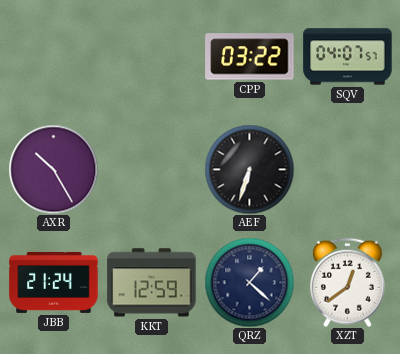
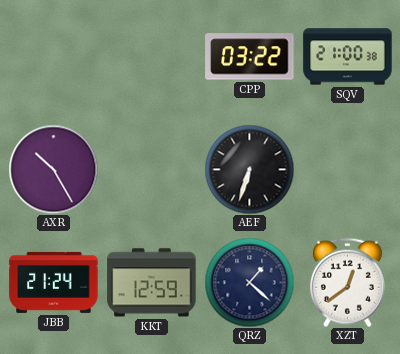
SQV: 04:07 -> 21:00
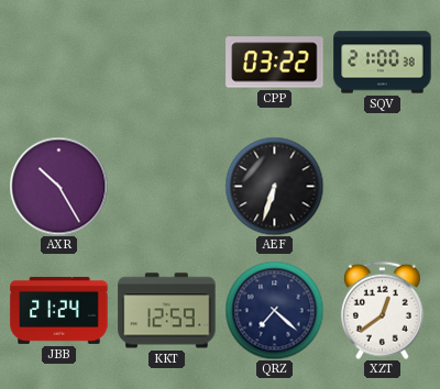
QRZ: 1:22 -> 7:22
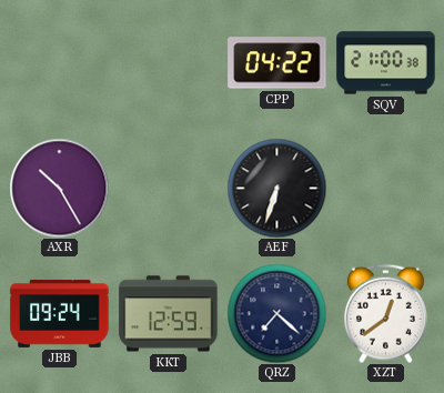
CPP: 03:22 -> 04:22
JBB: 21:24 -> 09:24
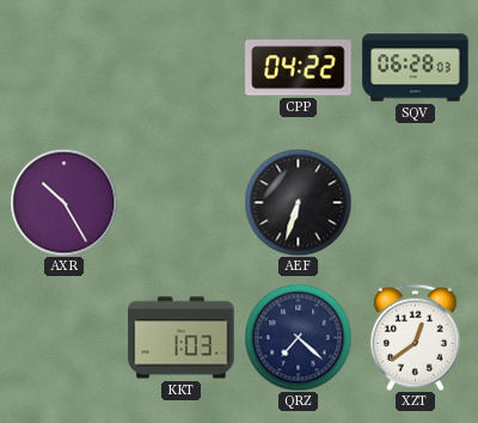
SQV: 21:00 -> 06:28
JBB: 09:24 -> none
KKT: 12:59 -> 1:03
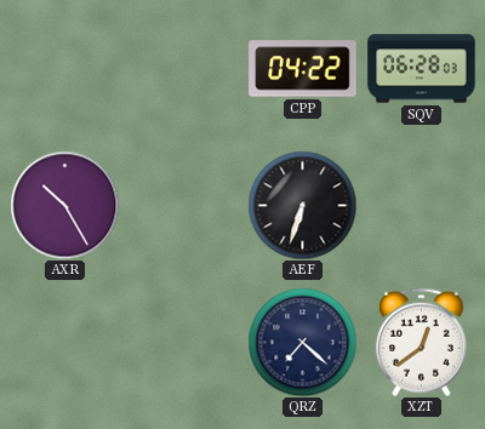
KKT: 1:03 -> none
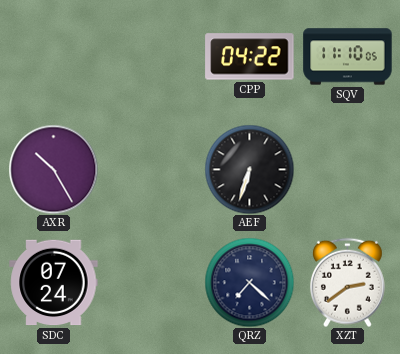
SQV: 06:28 -> 11:10
SDC: none -> 07:24
XZT: 12:39 -> 2:39
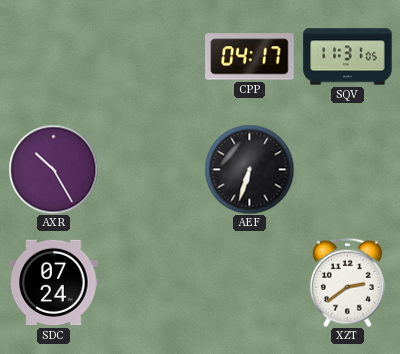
CPP: 04:22 -> 04:17
SQV: 11:10 -> 11:31
QRZ: 7:22 -> none
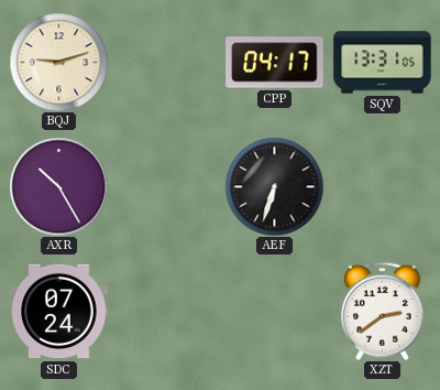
BQJ: none -> 9:12
SQV: 11:31 -> 13:31
